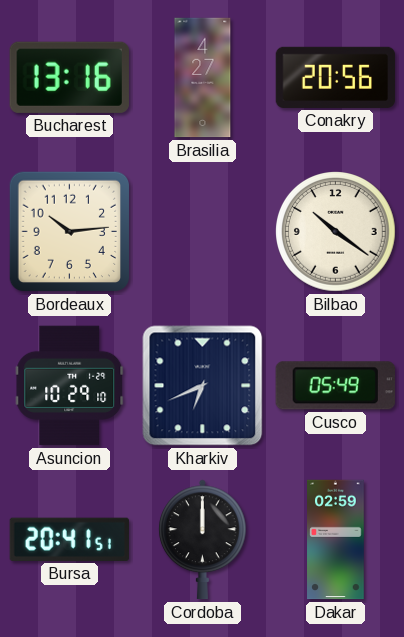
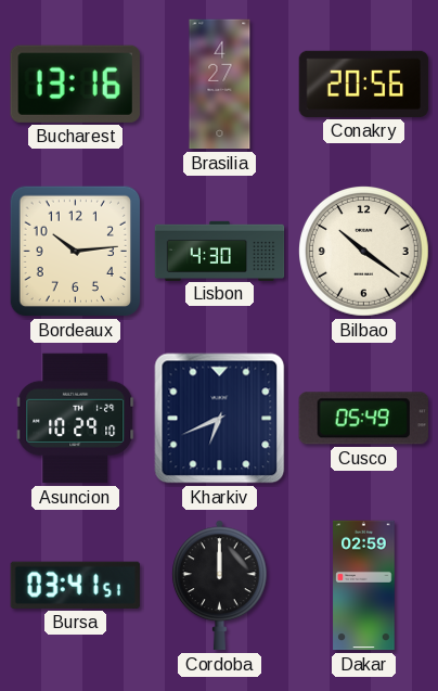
Lisbon: none -> 4:30
Bursa: 20:41 -> 03:41
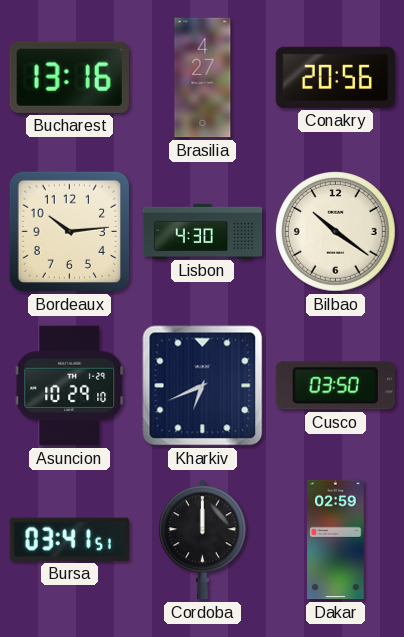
Cusco: 05:49 -> 03:50
